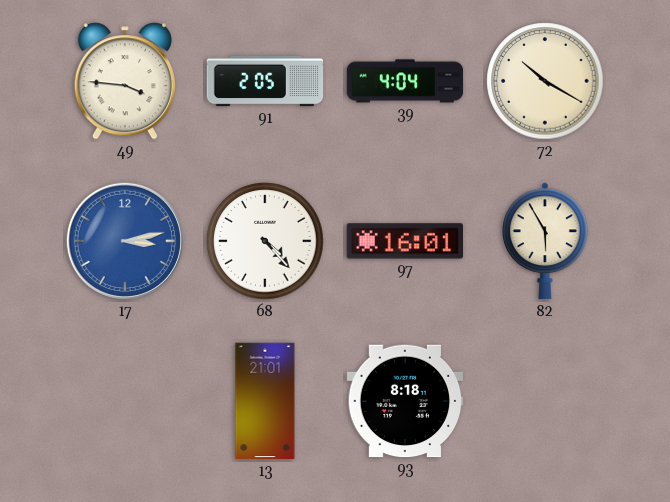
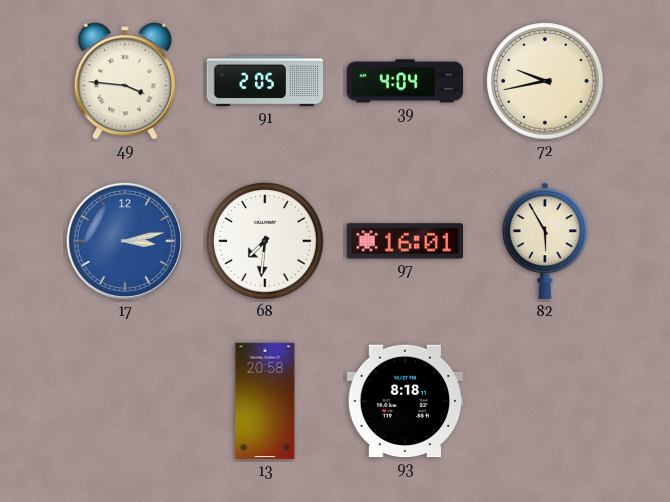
72: 10:20 -> 9:43
68: 4:23 -> 7:31
13: 21:01 -> 20:58
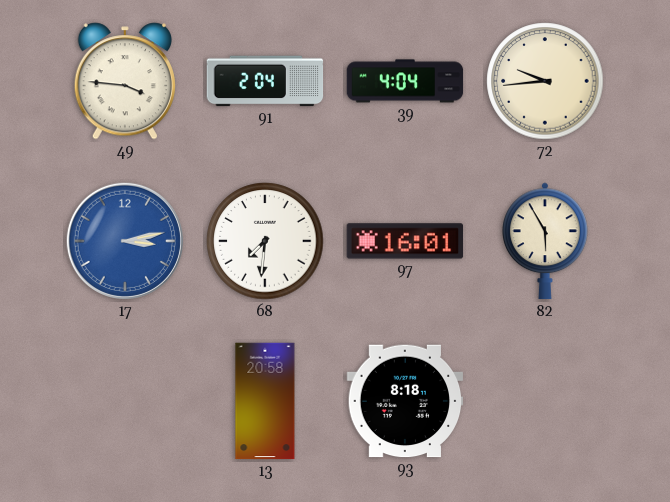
91: 2:05 -> 2:04
72: 9:43 -> 9:44
